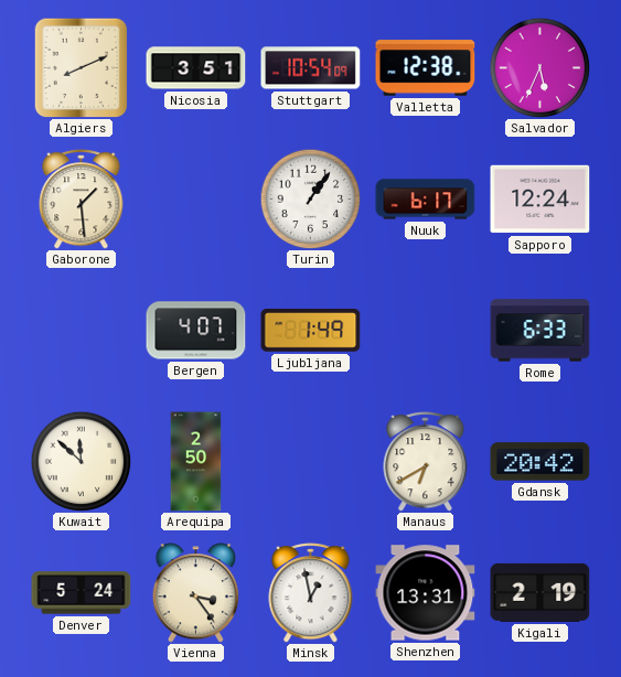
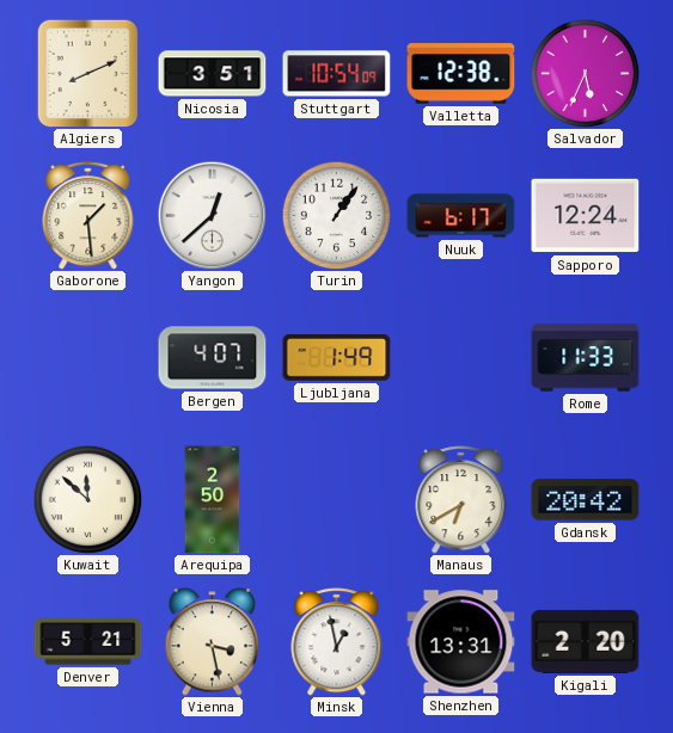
Yangon: none -> 12:38
Rome: 6:33 -> 11:33
Denver: 5:24 -> 5:21
Vienna: 3:24 -> 3:28
Kigali: 2:19 -> 2:20
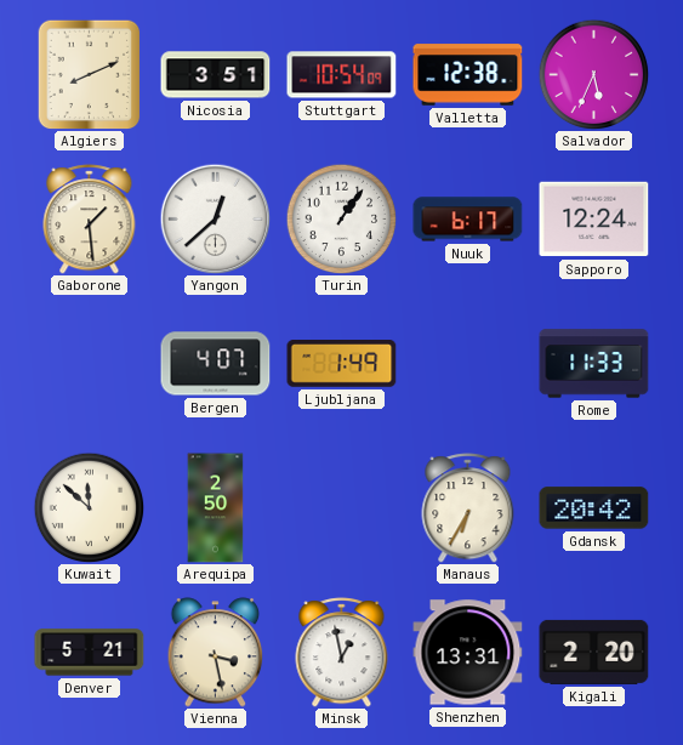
Manaus: 6:40 -> 6:35
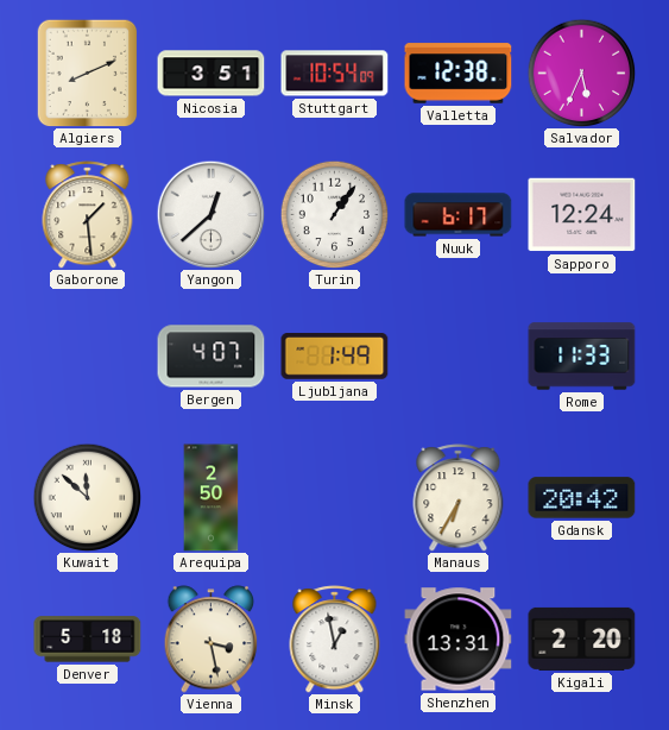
Denver: 5:21 -> 5:18
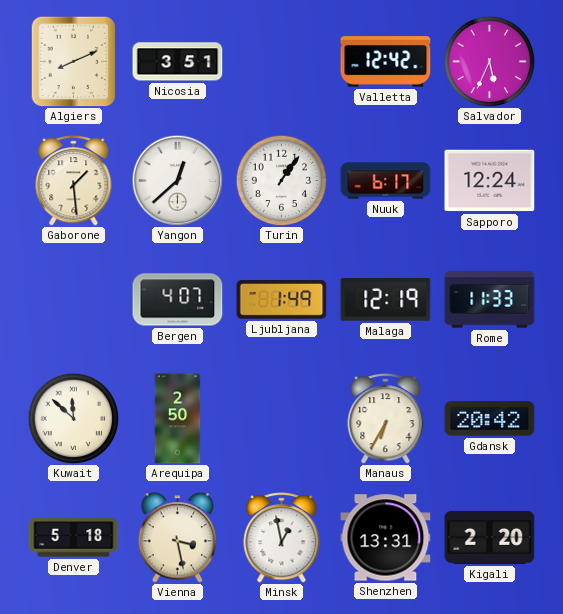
Stuttgart: 10:54 -> none
Valletta: 12:38 -> 12:42
Malaga: none -> 12:19
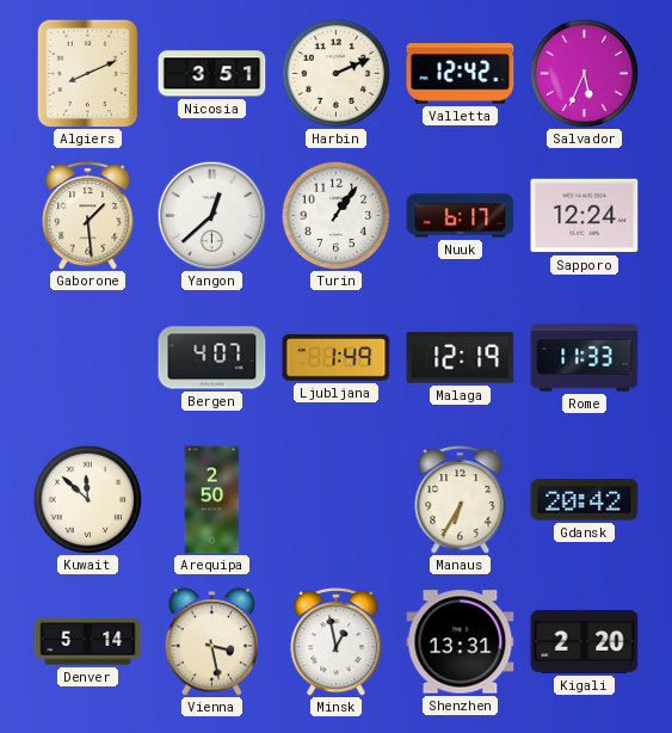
Harbin: none -> 2:11
Denver: 5:18 -> 5:14
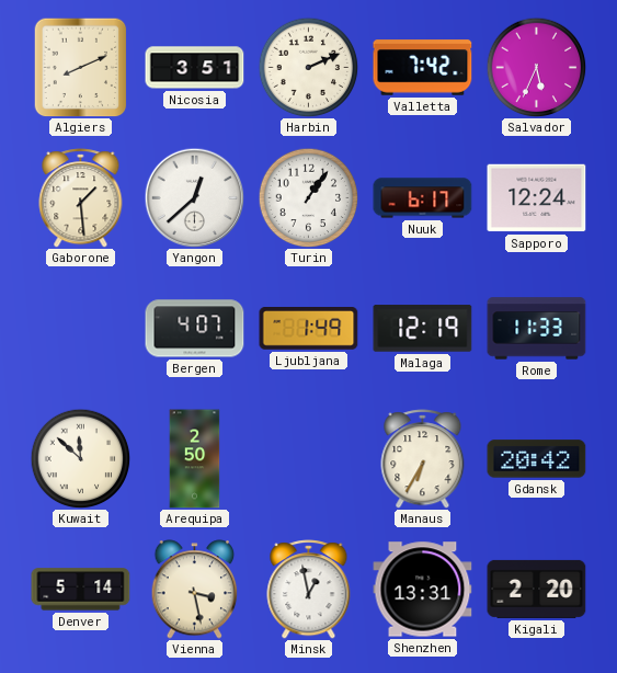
Valletta: 12:42 -> 7:42
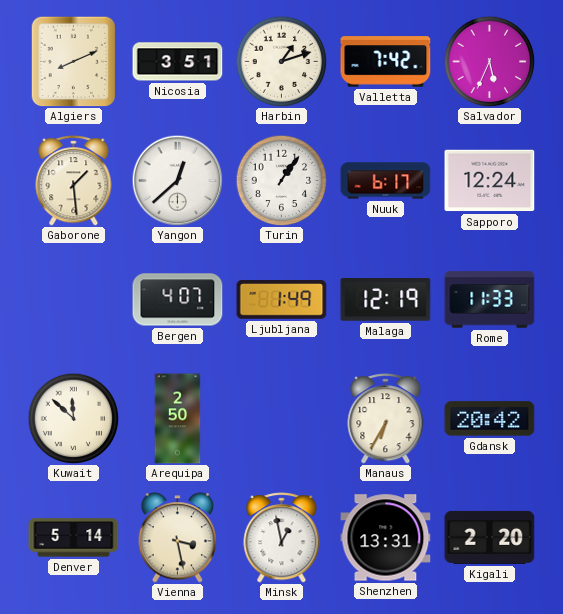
Harbin: 2:11 -> 1:12
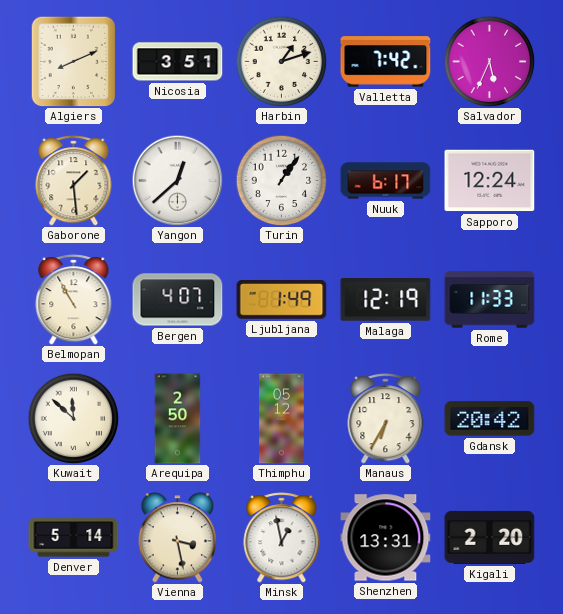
Belmopan: none -> 10:55
Thimphu: none -> 05:12
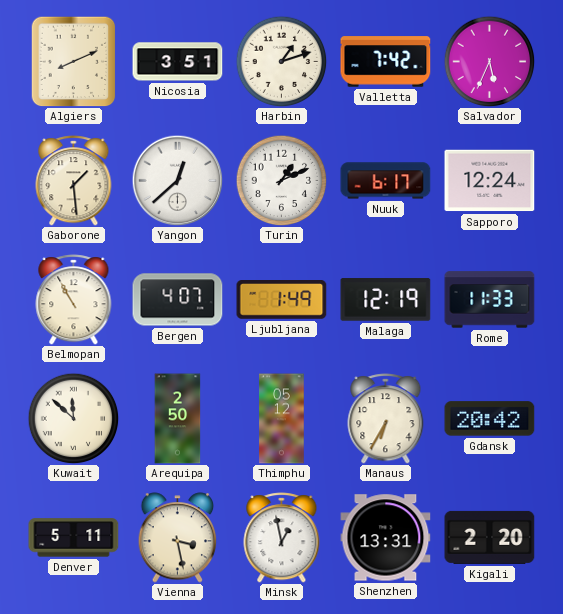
Turin: 1:06 -> 1:11
Denver: 5:14 -> 5:11
